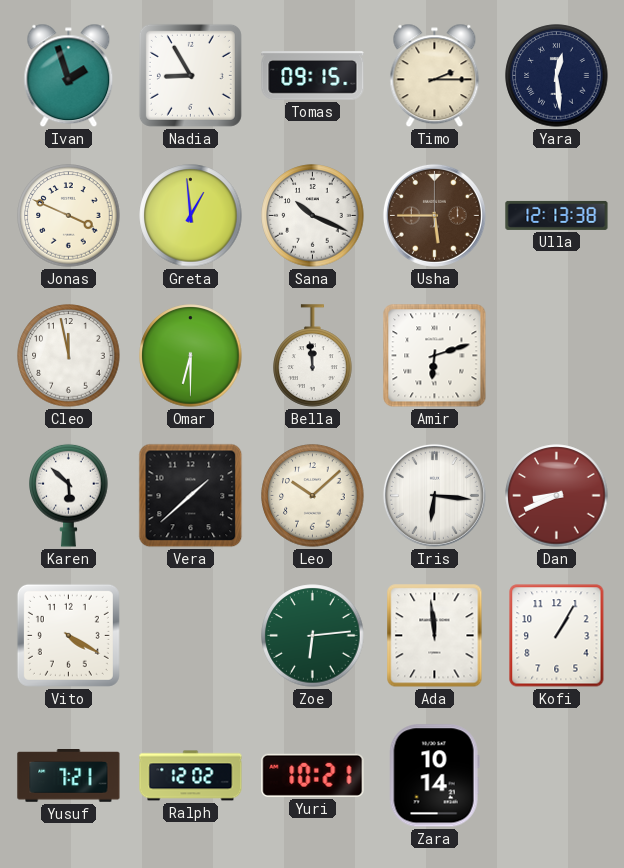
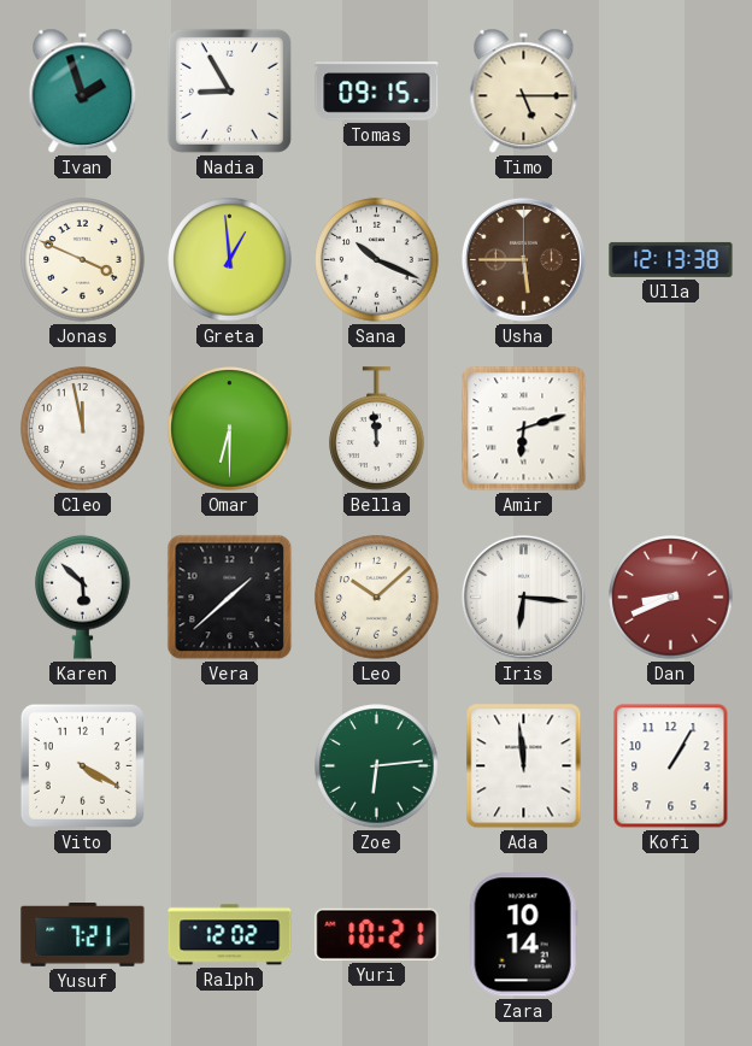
Timo: 2:15 -> 5:15
Yara: 12:29 -> none
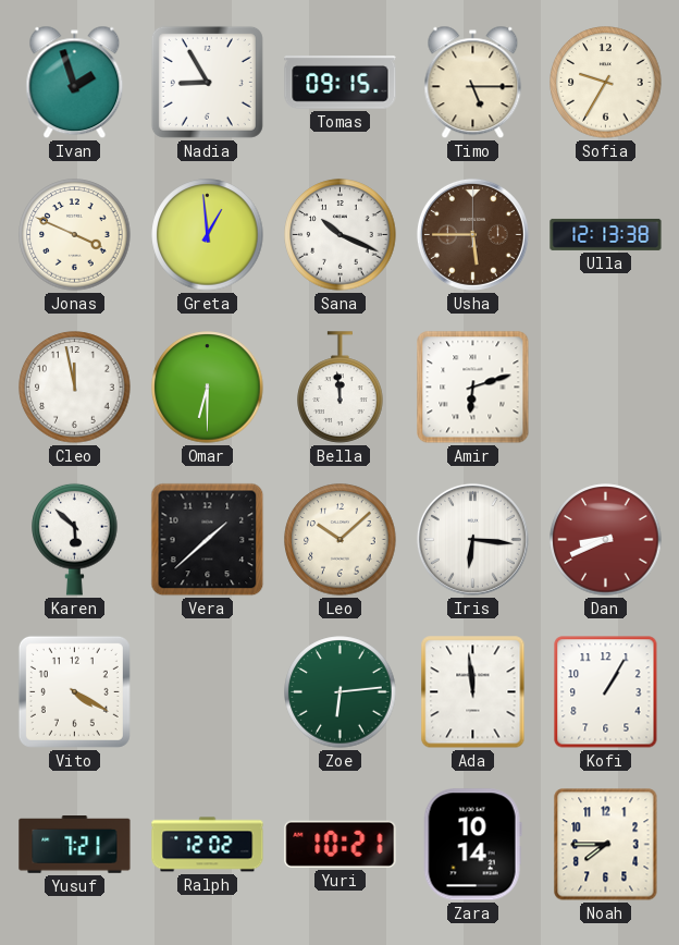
Sofia: none -> 9:35
Noah: none -> 7:45
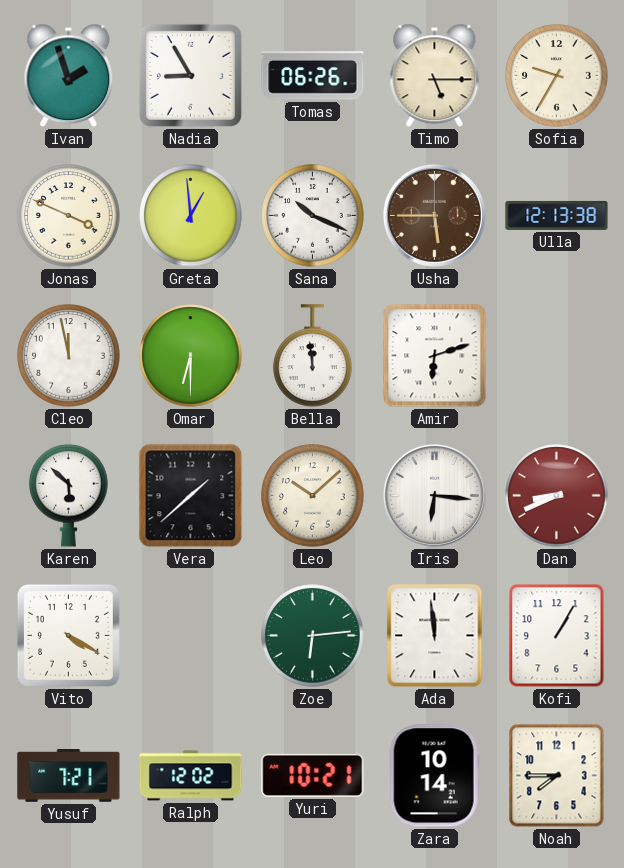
Tomas: 09:15 -> 06:26
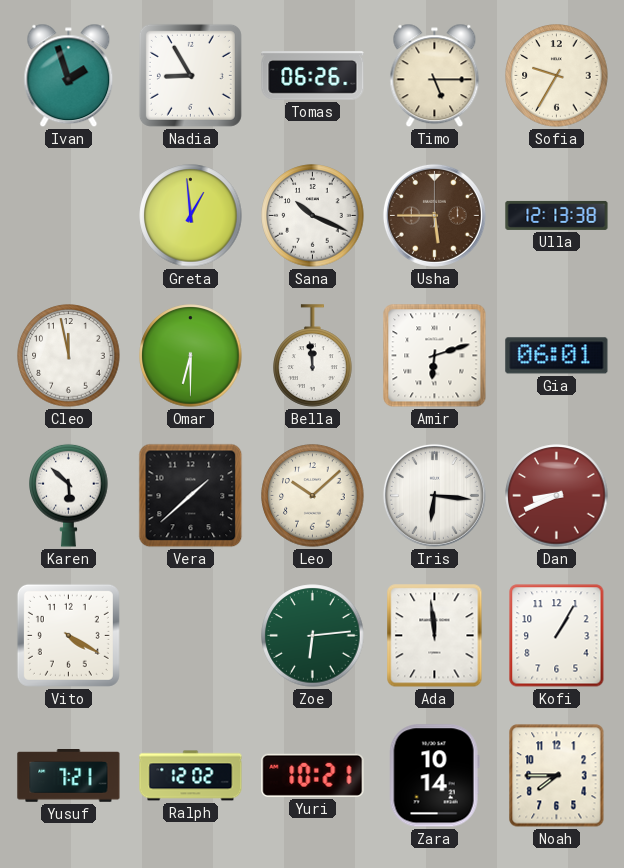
Jonas: 3:49 -> none
Gia: none -> 06:01
